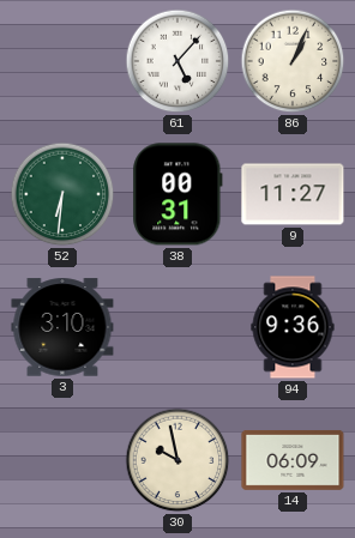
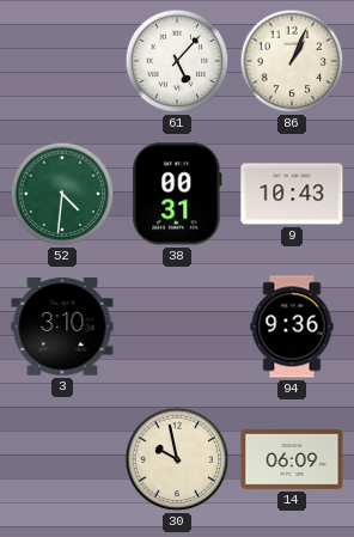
52: 6:31 -> 4:31
9: 11:27 -> 10:43
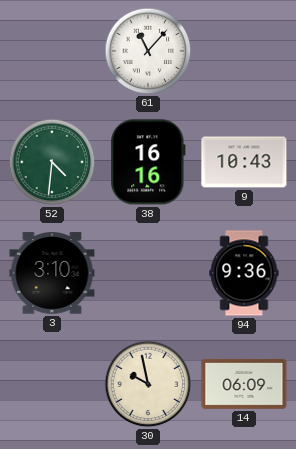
61: 5:07 -> 11:07
86: 1:04 -> none
38: 00:31 -> 16:16
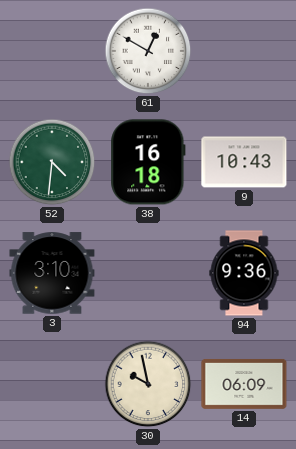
61: 11:07 -> 12:50
38: 16:16 -> 16:18
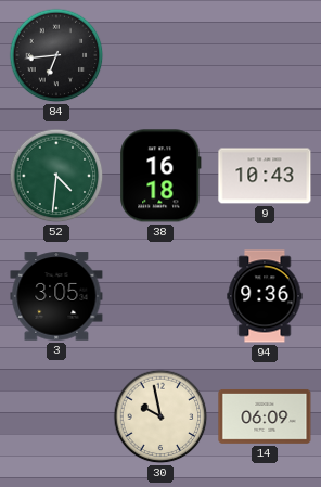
84: none -> 6:44
61: 12:50 -> none
3: 3:10 -> 3:05
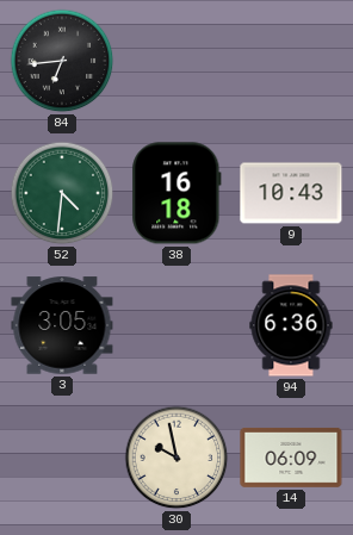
94: 9:36 -> 6:36
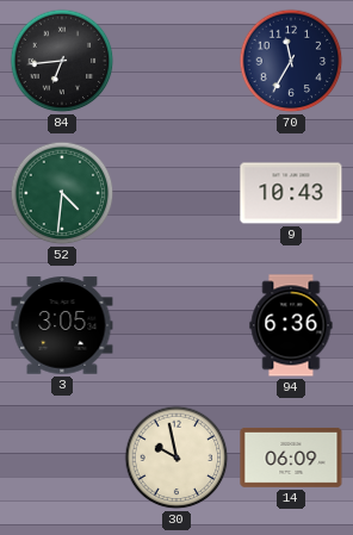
70: none -> 11:35
38: 16:18 -> none
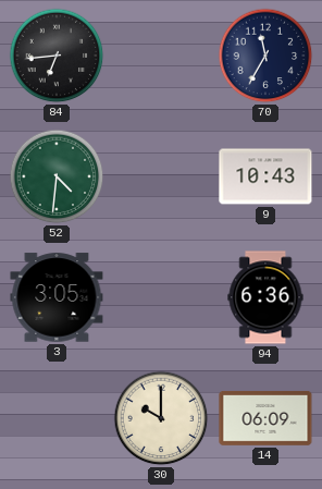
30: 9:58 -> 10:00
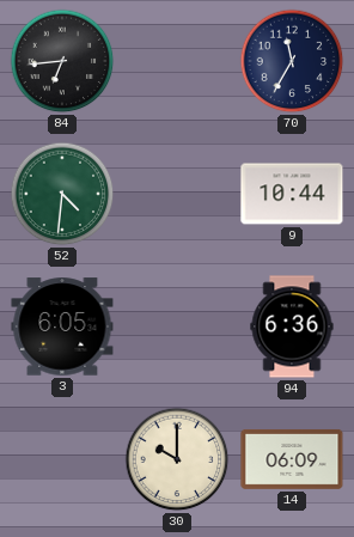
9: 10:43 -> 10:44
3: 3:05 -> 6:05
